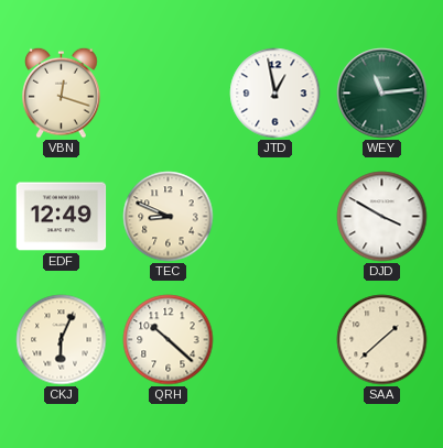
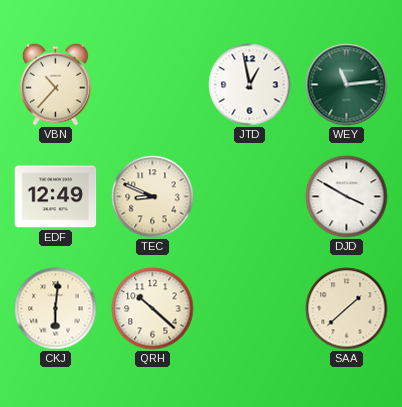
VBN: 12:18 -> 10:37
CKJ: 6:04 -> 6:01
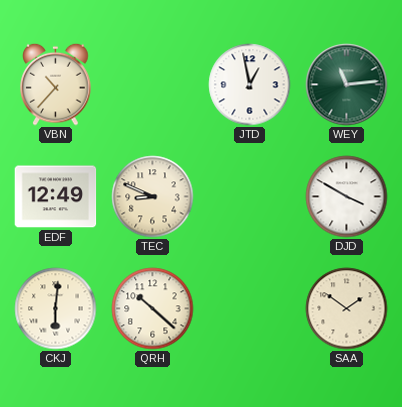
SAA: 1:38 -> 1:51
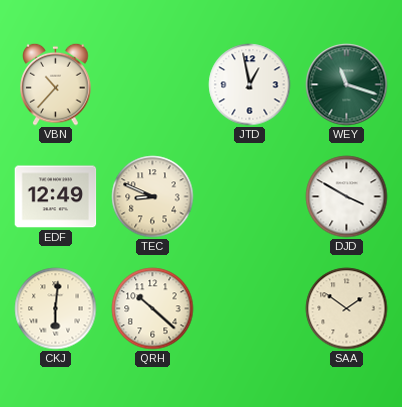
WEY: 11:14 -> 11:18
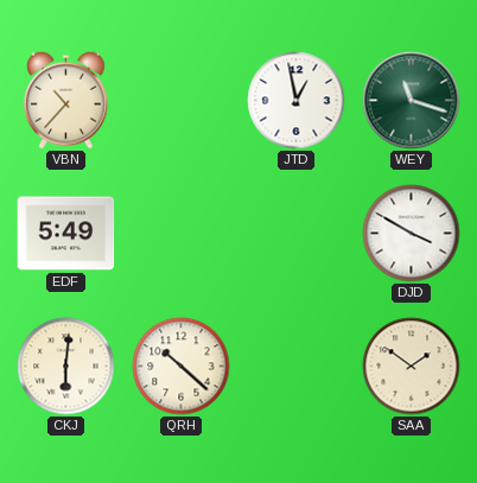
EDF: 12:49 -> 5:49
TEC: 8:49 -> none
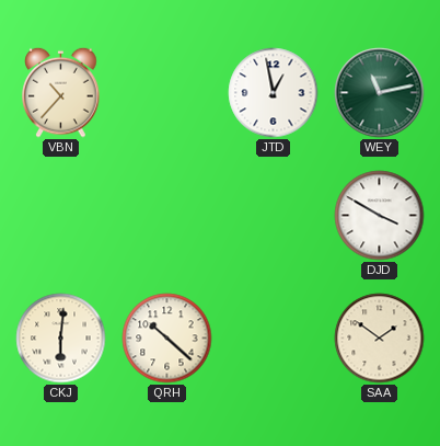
WEY: 11:18 -> 11:13
EDF: 5:49 -> none
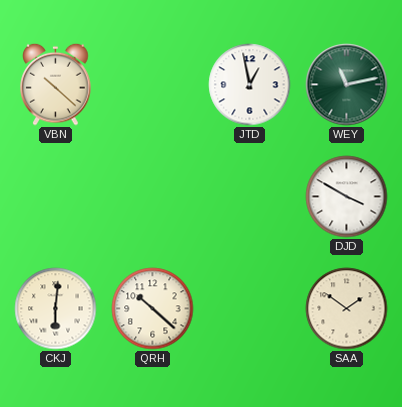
VBN: 10:37 -> 10:22
